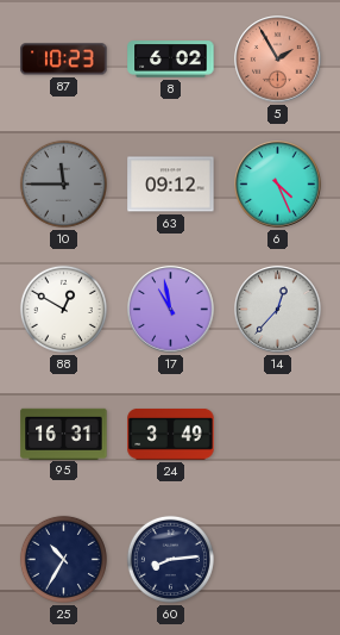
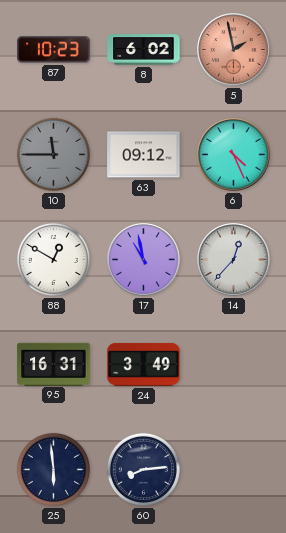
5: 1:55 -> 1:58
25: 10:35 -> 5:59
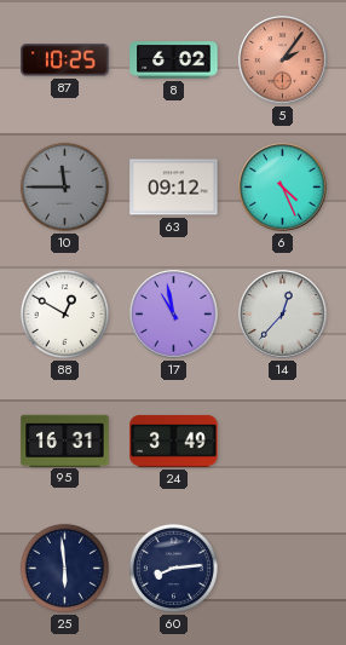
87: 10:23 -> 10:25
5: 1:58 -> 2:06
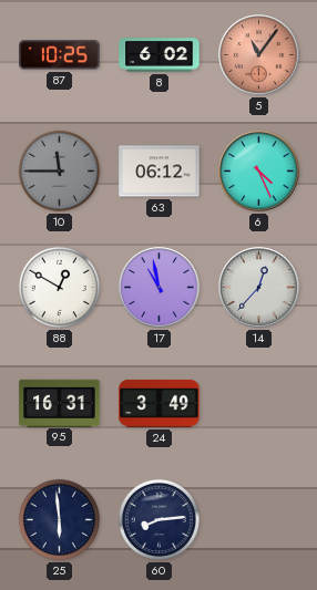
5: 2:06 -> 11:06
63: 09:12 -> 06:12
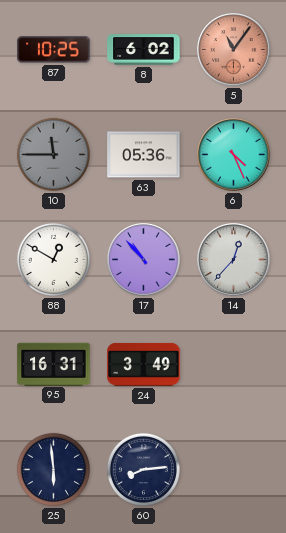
63: 06:12 -> 05:36
17: 10:58 -> 10:53
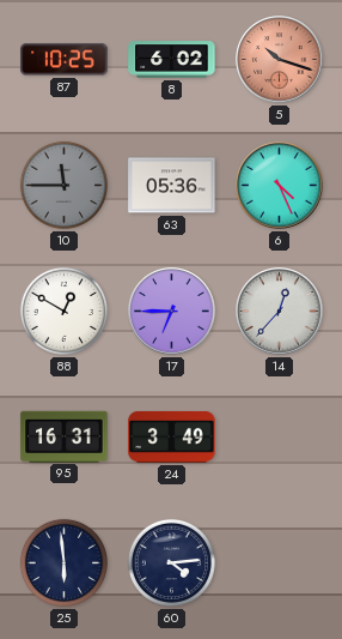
5: 11:06 -> 10:18
17: 10:53 -> 6:45
60: 8:14 -> 4:14
